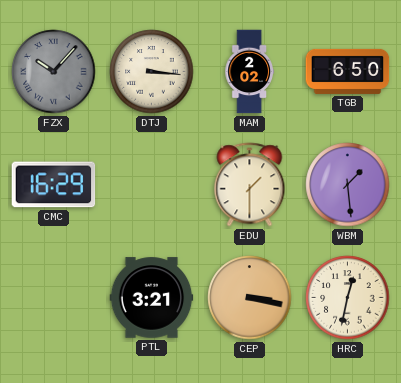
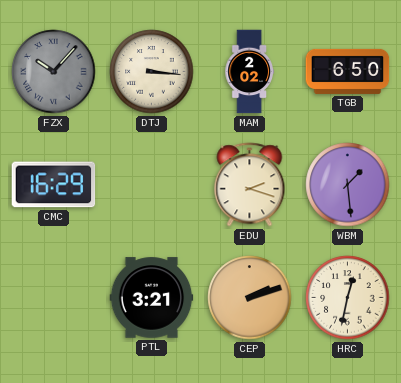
EDU: 1:30 -> 2:18
CEP: 3:17 -> 2:12
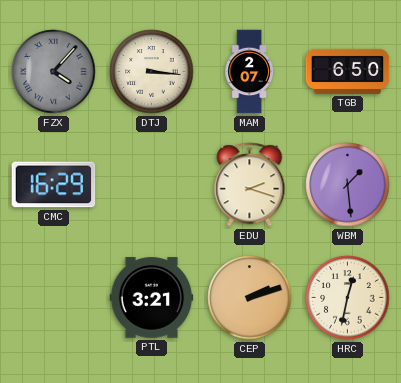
FZX: 10:07 -> 4:07
MAM: 2:02 -> 2:07
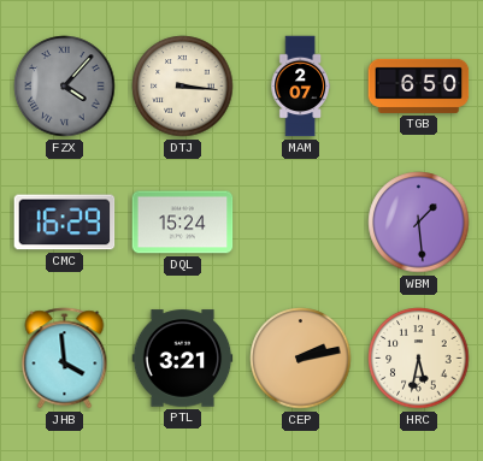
DQL: none -> 15:24
EDU: 2:18 -> none
JHB: none -> 3:59
CEP: 2:12 -> 2:13
HRC: 12:32 -> 5:32
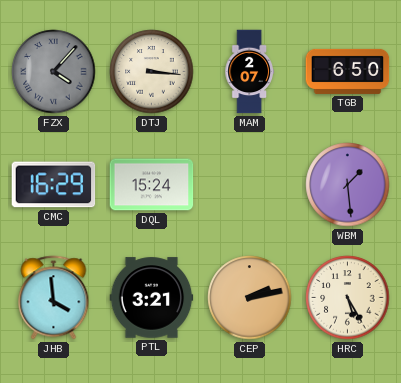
HRC: 5:32 -> 5:25
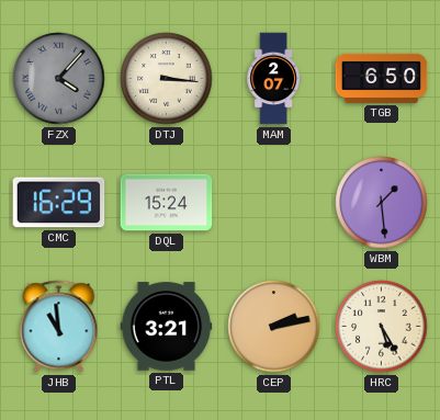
JHB: 3:59 -> 10:59
